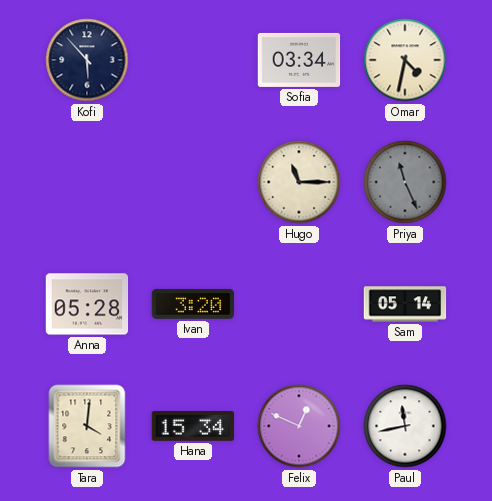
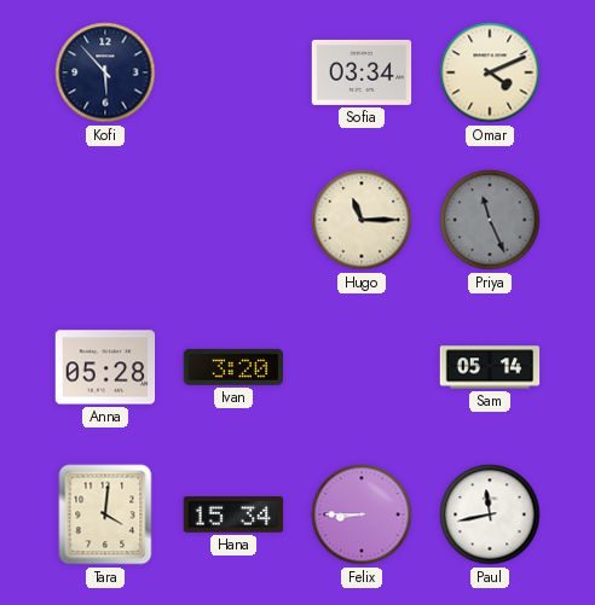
Omar: 4:32 -> 4:11
Felix: 12:49 -> 8:45
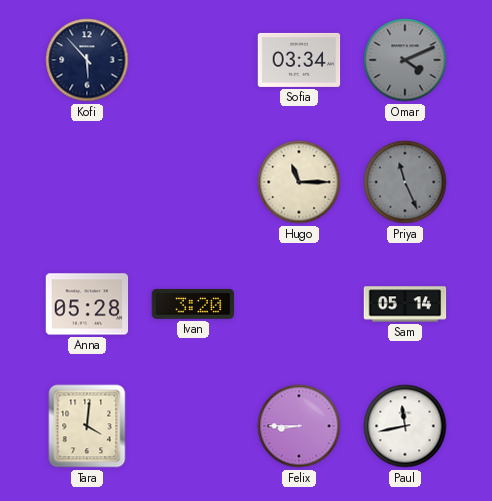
Omar dial: cream -> grey
Hana: 15:34 -> none
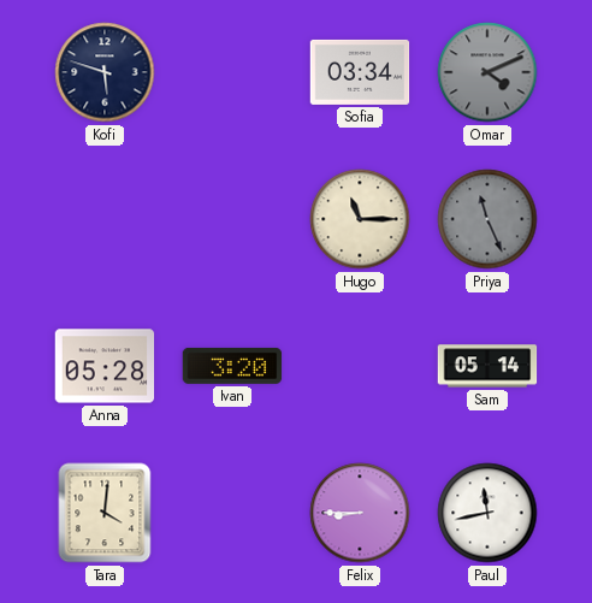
Kofi: 5:53 -> 5:48
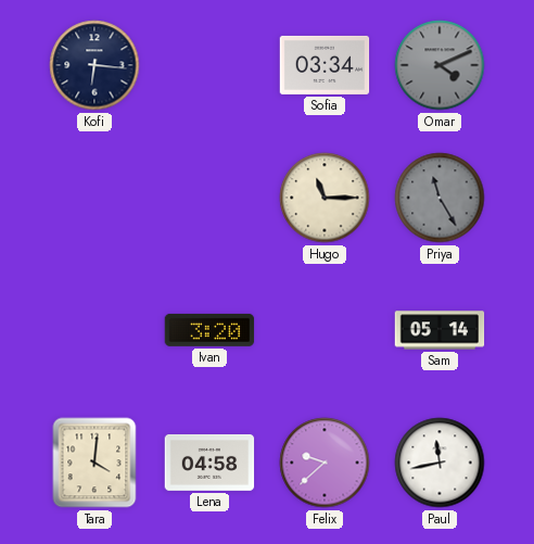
Kofi: 5:48 -> 6:16
Priya: 11:26 -> 11:25
Anna: 05:28 -> none
Lena: none -> 04:58
Felix: 8:45 -> 9:38
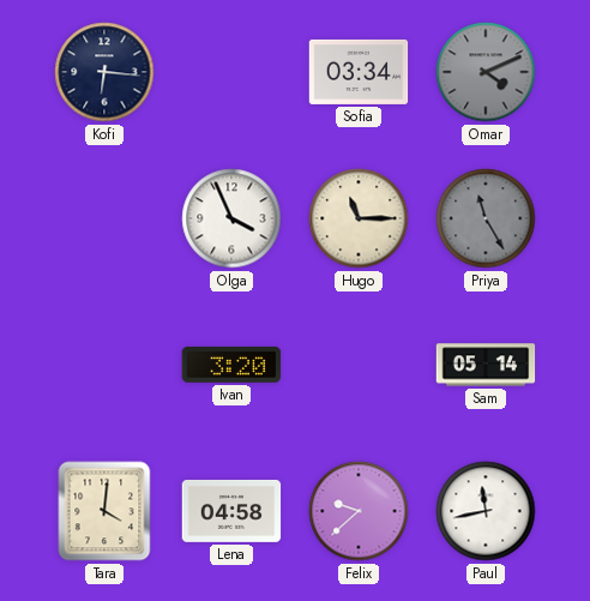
Olga: none -> 3:56
